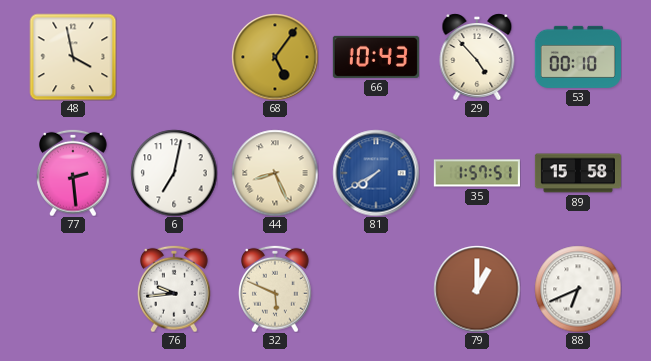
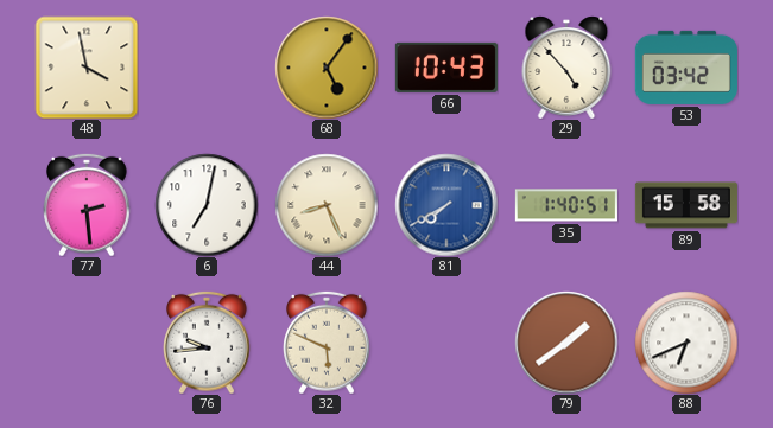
53: 00:10 -> 03:42
35: 1:57 -> 1:40
79: 1:00 -> 1:39
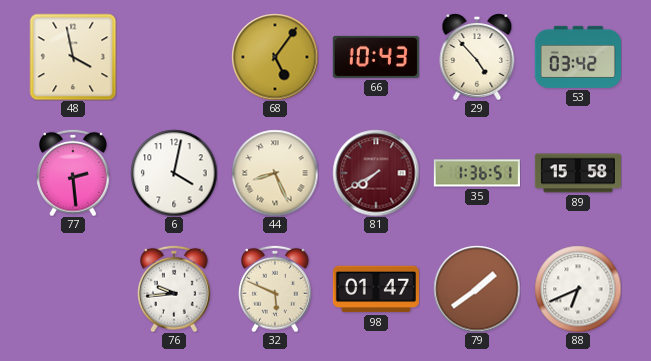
6: 7:02 -> 4:02
81 dial: blue -> burgundy
35: 1:40 -> 1:36
98: none -> 01:47
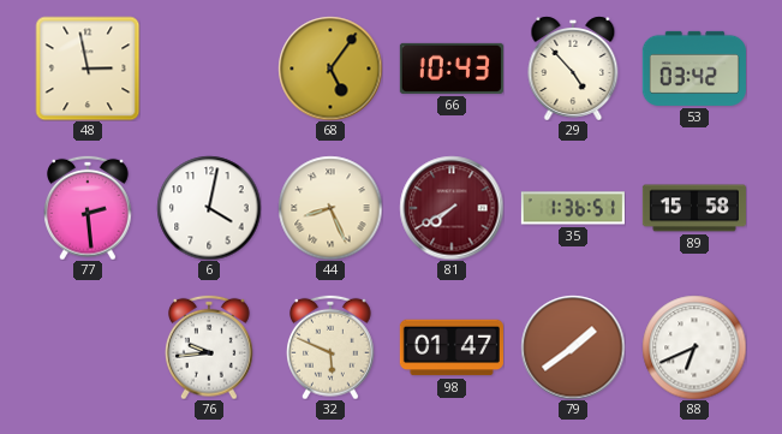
48: 3:58 -> 2:58
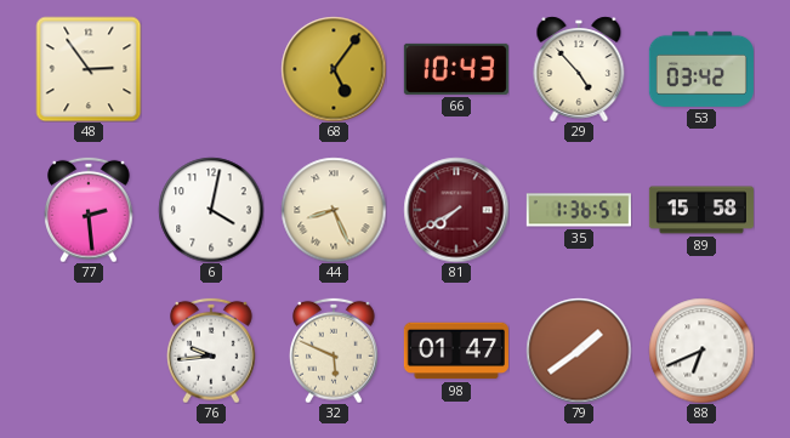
48: 2:58 -> 2:54
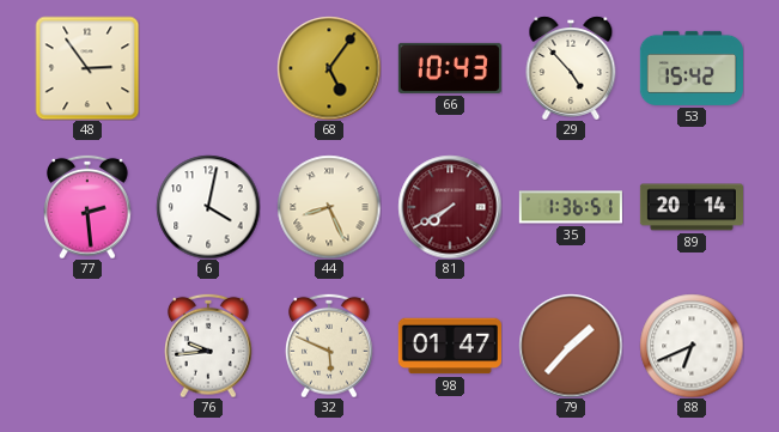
53: 03:42 -> 15:42
89: 15:58 -> 20:14
79: 1:39 -> 1:37
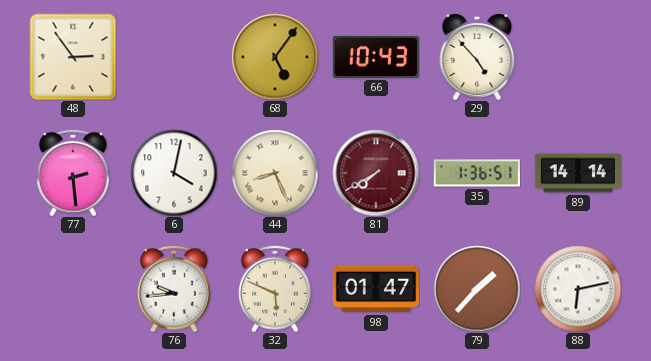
53: 15:42 -> none
89: 20:14 -> 14:14
88: 6:41 -> 6:13
